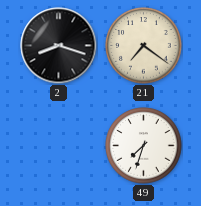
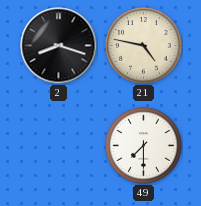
21: 7:21 -> 4:47
49: 7:33 -> 7:30
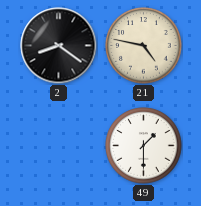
2: 8:18 -> 8:21
49: 7:30 -> 1:30
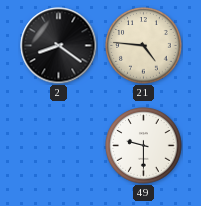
21: 4:47 -> 4:46
49: 1:30 -> 9:30
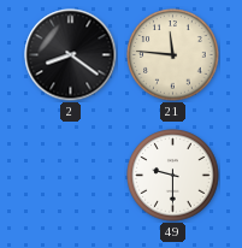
21: 4:46 -> 11:46
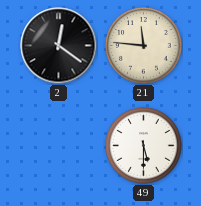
2: 8:21 -> 12:21
49: 9:30 -> 5:30
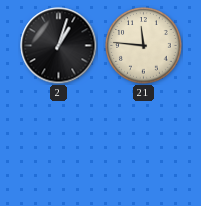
2: 12:21 -> 1:03
49: 5:30 -> none
